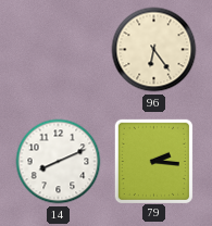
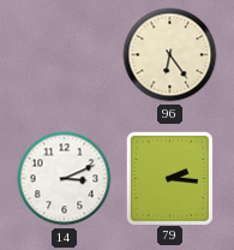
14: 8:11 -> 3:11
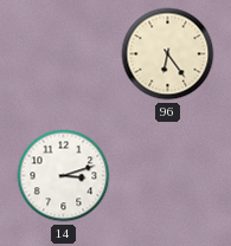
14: 3:11 -> 3:12
79: 2:16 -> none
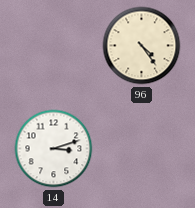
96: 6:24 -> 4:24
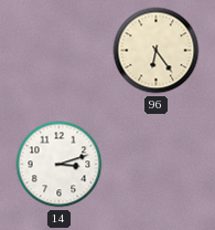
96: 4:24 -> 6:24
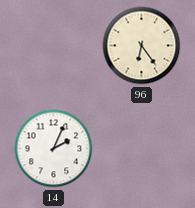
14: 3:12 -> 2:04
